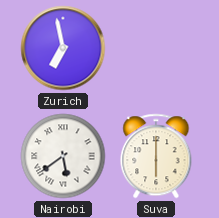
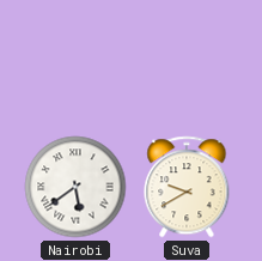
Zurich: 6:58 -> none
Suva: 6:00 -> 9:40
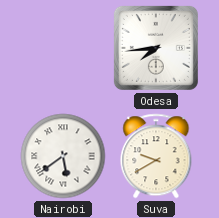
Odesa: none -> 7:44
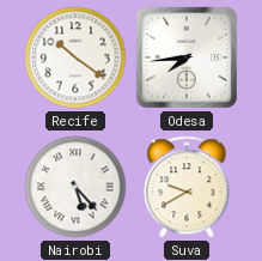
Recife: none -> 10:21
Nairobi: 5:39 -> 5:23
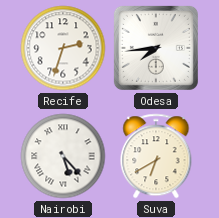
Recife: 10:21 -> 2:33
Suva: 9:40 -> 6:40
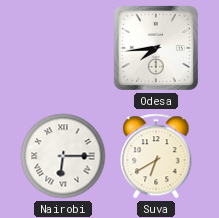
Recife: 2:33 -> none
Nairobi: 5:23 -> 6:15
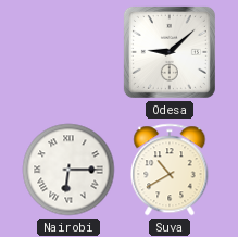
Odesa: 7:44 -> 9:08
Suva: 6:40 -> 10:40
